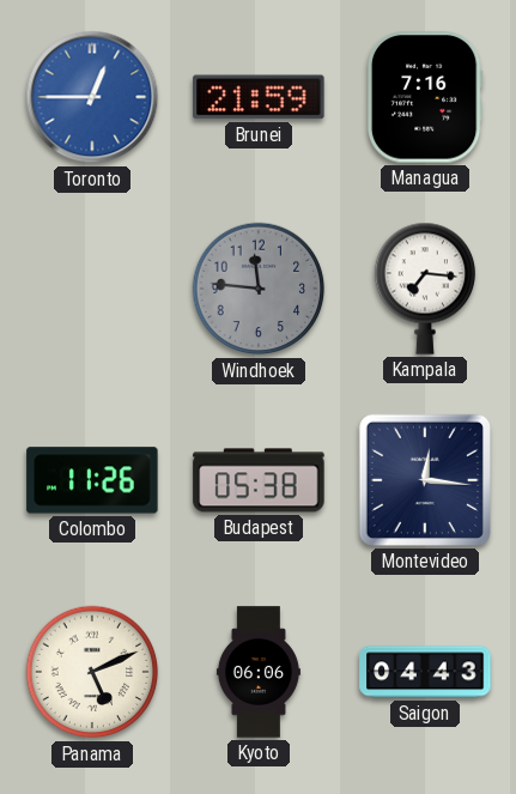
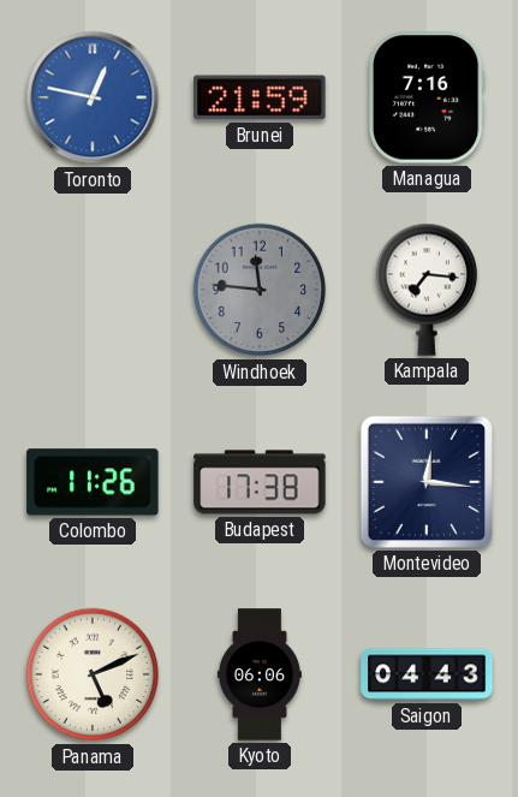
Toronto: 12:45 -> 12:47
Budapest: 05:38 -> 17:38
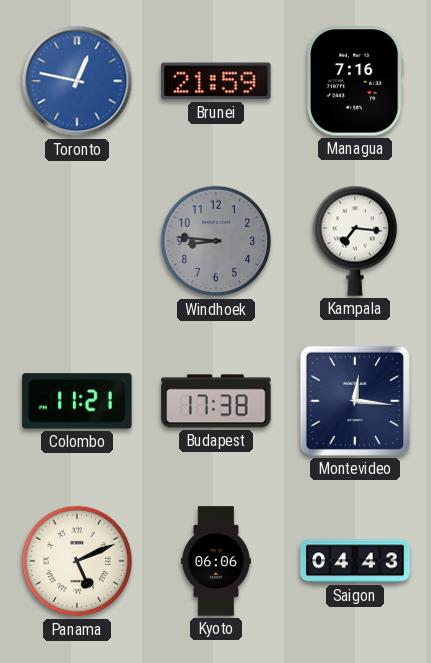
Windhoek: 11:46 -> 8:46
Colombo: 11:26 -> 11:21
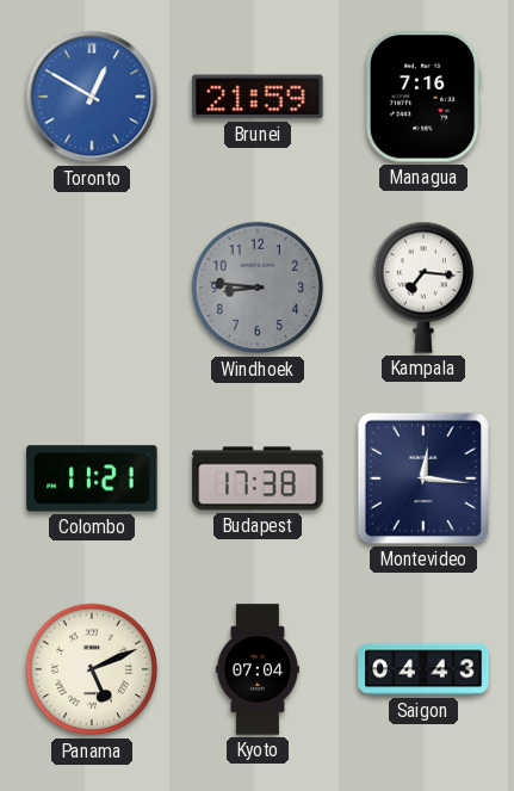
Toronto: 12:47 -> 12:50
Kyoto: 06:06 -> 07:04
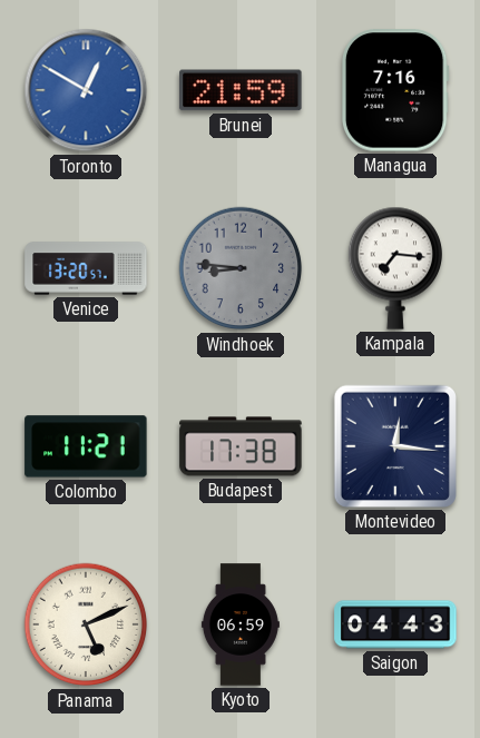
Venice: none -> 13:20
Kyoto: 07:04 -> 06:59
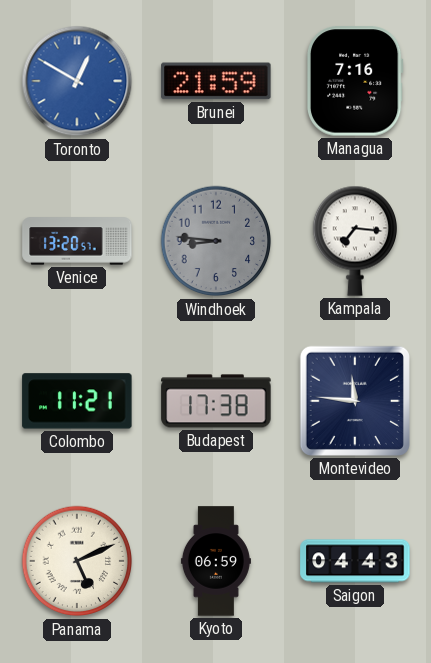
Montevideo: 12:16 -> 11:46
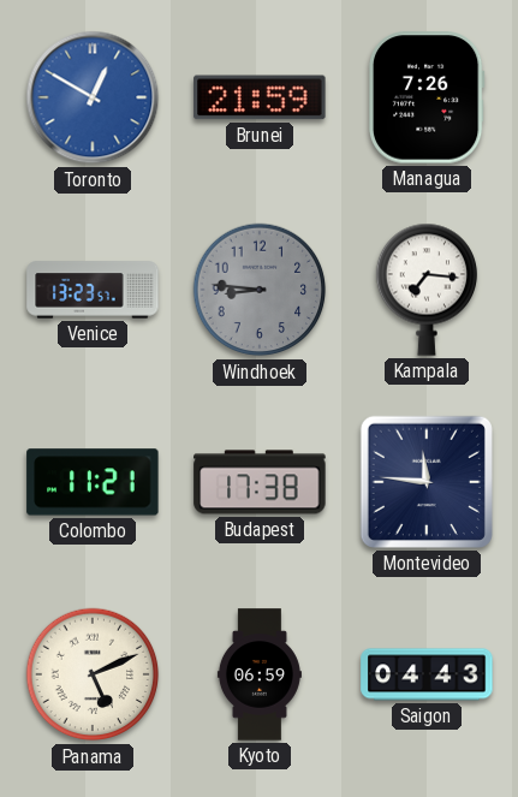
Managua: 7:16 -> 7:26
Venice: 13:20 -> 13:23
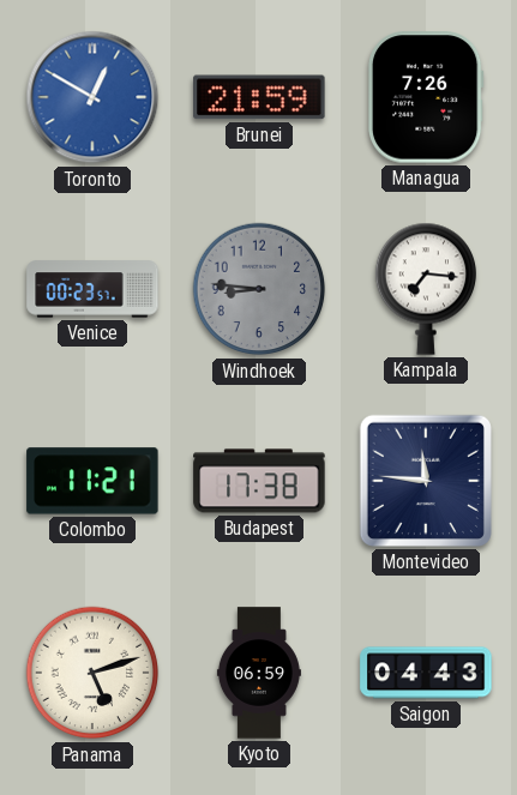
Venice: 13:23 -> 00:23
Panama: 5:11 -> 5:12
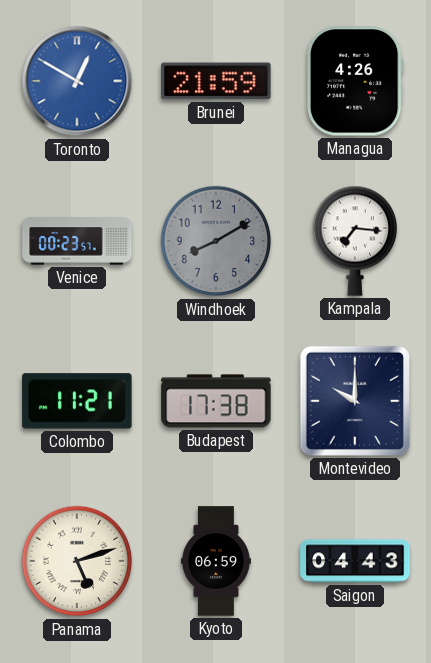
Managua: 7:26 -> 4:26
Windhoek: 8:46 -> 8:10
Montevideo: 11:46 -> 10:00
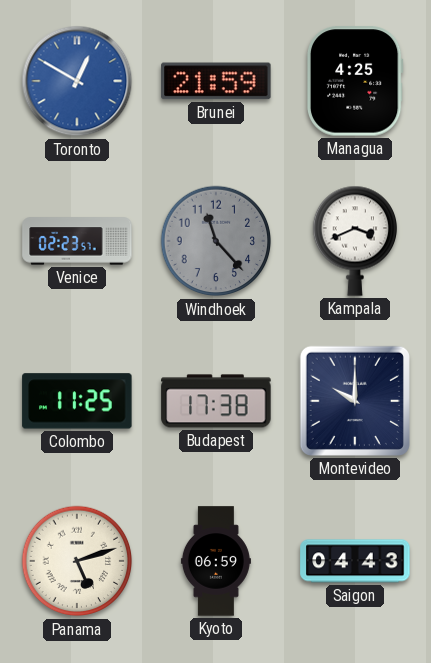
Managua: 4:26 -> 4:25
Venice: 00:23 -> 02:23
Windhoek: 8:10 -> 11:23
Kampala: 7:16 -> 3:41
Colombo: 11:21 -> 11:25
